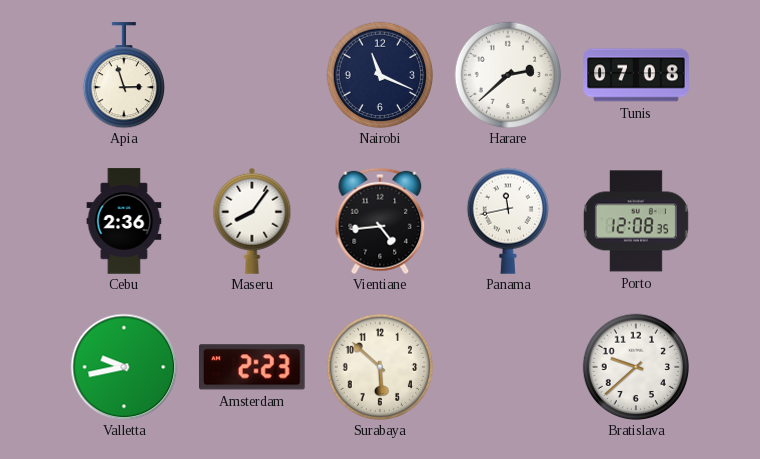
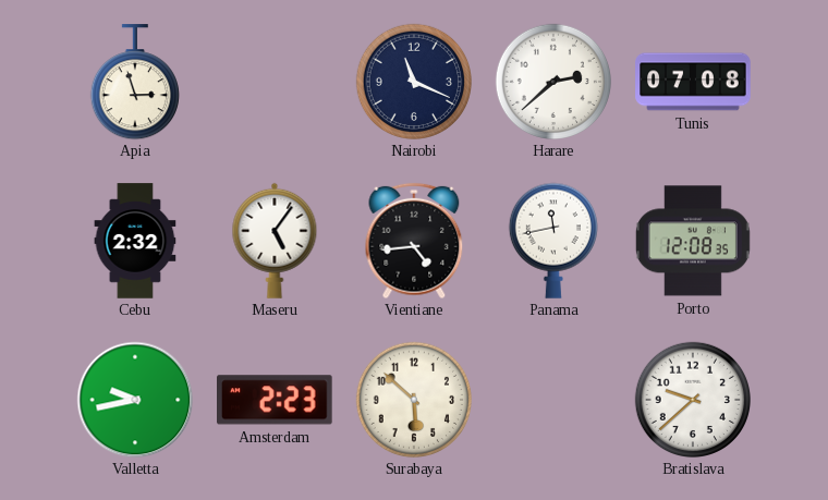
Cebu: 2:36 -> 2:32
Maseru: 8:06 -> 5:06
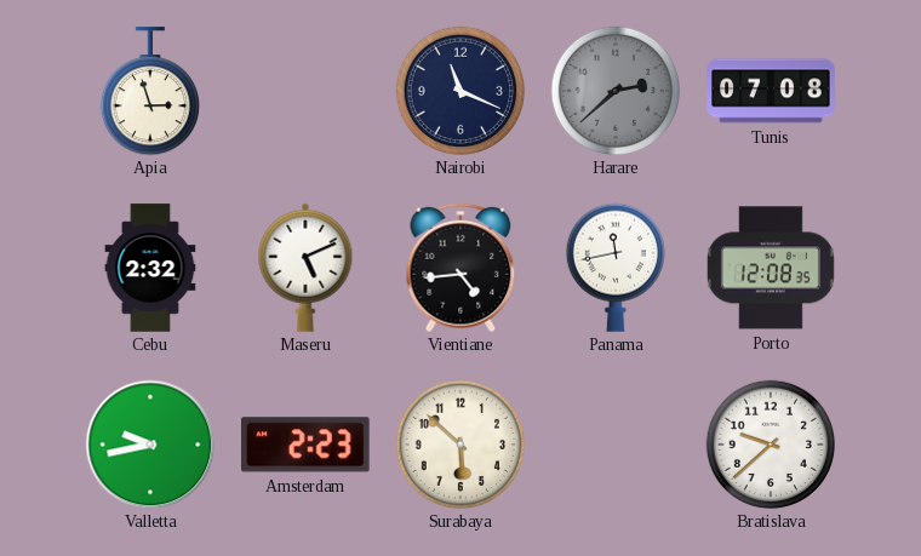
Harare dial: white -> grey
Maseru: 5:06 -> 5:11
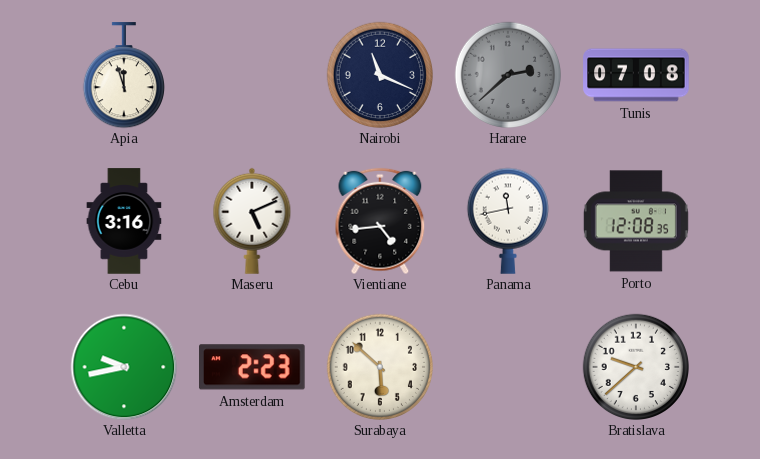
Apia: 2:57 -> 11:57
Cebu: 2:32 -> 3:16
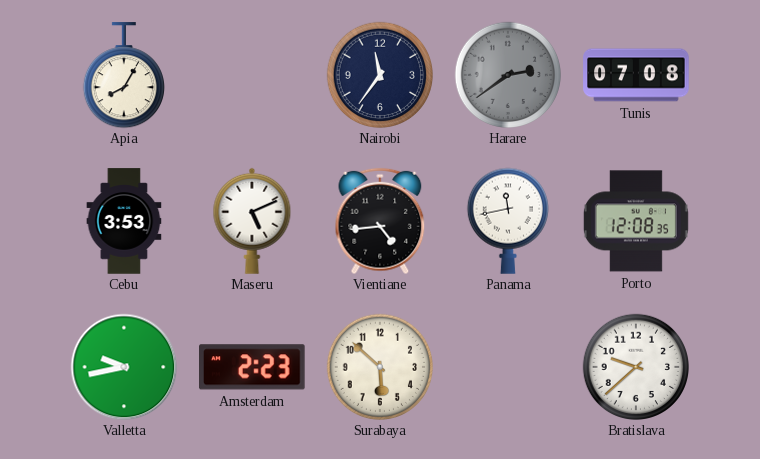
Apia: 11:57 -> 8:05
Nairobi: 11:19 -> 11:36
Harare: 2:38 -> 2:39
Cebu: 3:16 -> 3:53
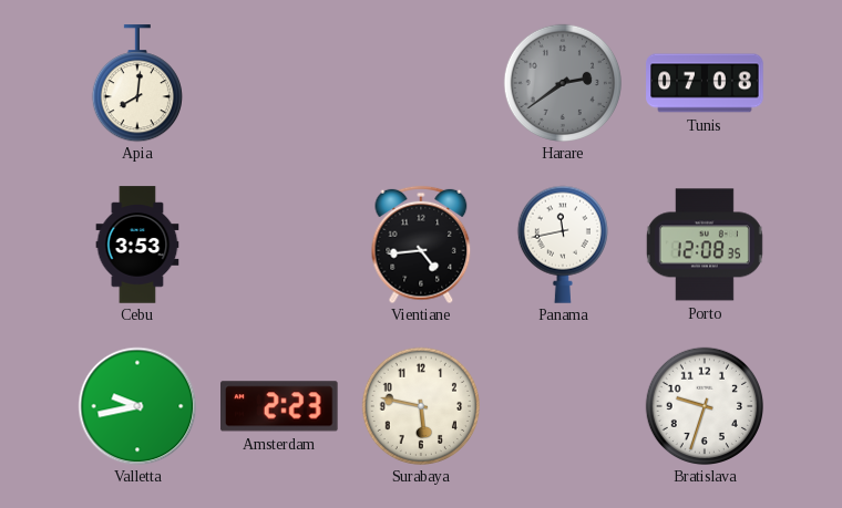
Apia: 8:05 -> 8:01
Nairobi: 11:36 -> none
Maseru: 5:11 -> none
Surabaya: 5:52 -> 5:47
Bratislava: 9:38 -> 9:33
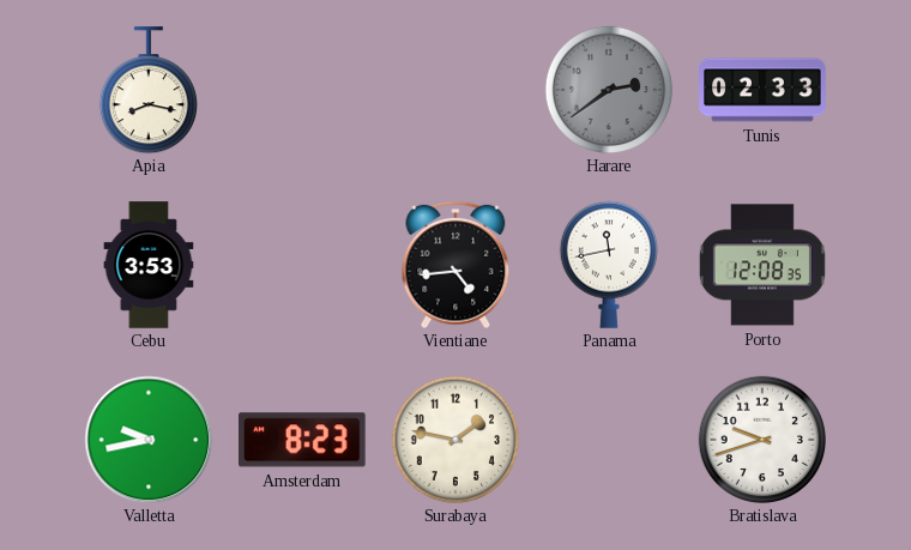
Apia: 8:01 -> 8:17
Tunis: 07:08 -> 02:33
Amsterdam: 2:23 -> 8:23
Surabaya: 5:47 -> 1:47
Bratislava: 9:33 -> 9:42
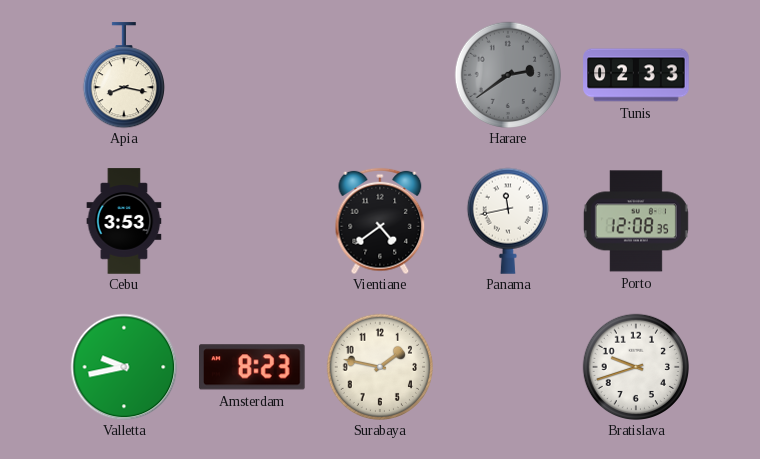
Vientiane: 4:44 -> 4:39
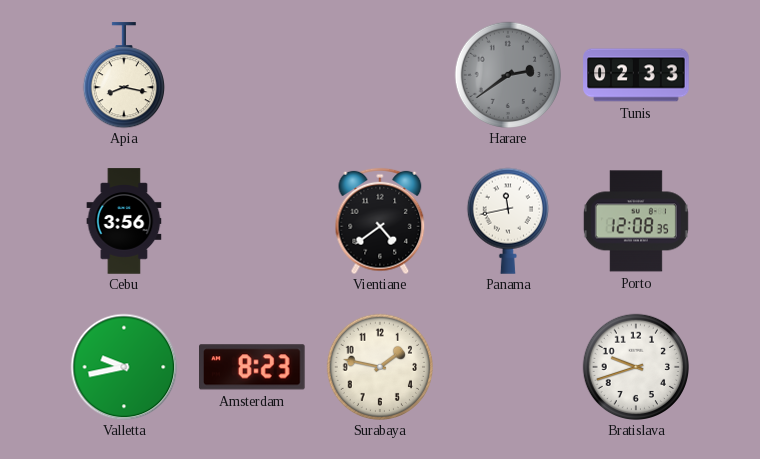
Cebu: 3:53 -> 3:56
